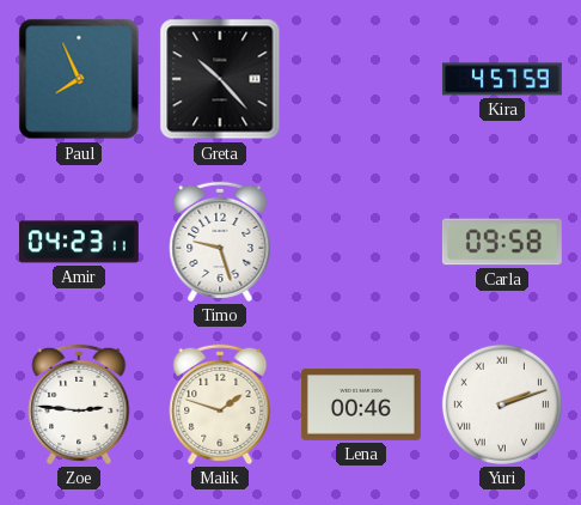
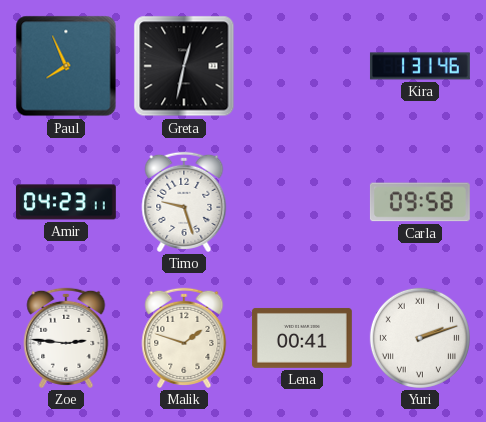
Greta: 10:23 -> 12:32
Kira: 4:57 -> 1:31
Lena: 00:46 -> 00:41
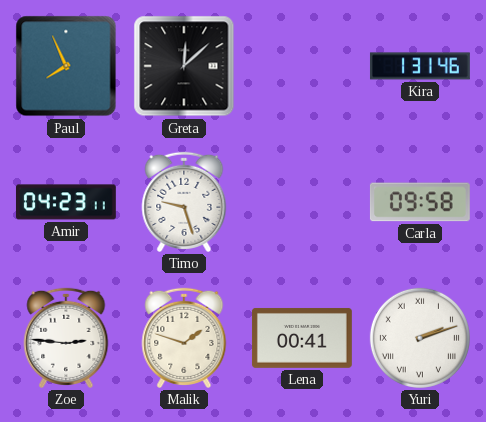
Greta: 12:32 -> 12:08
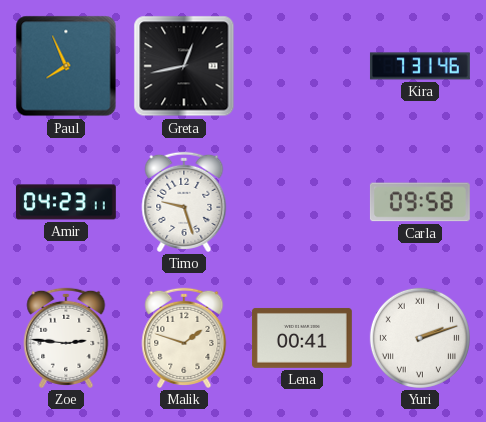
Greta: 12:08 -> 12:43
Kira: 1:31 -> 7:31
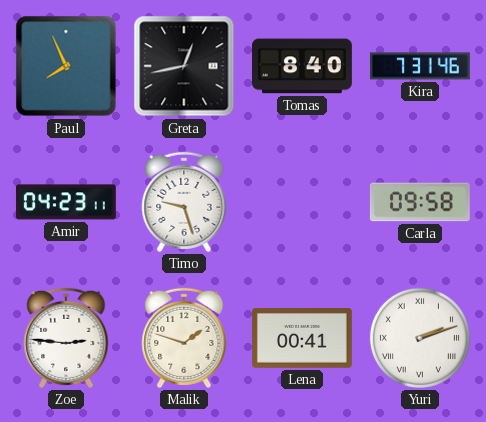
Tomas: none -> 8:40
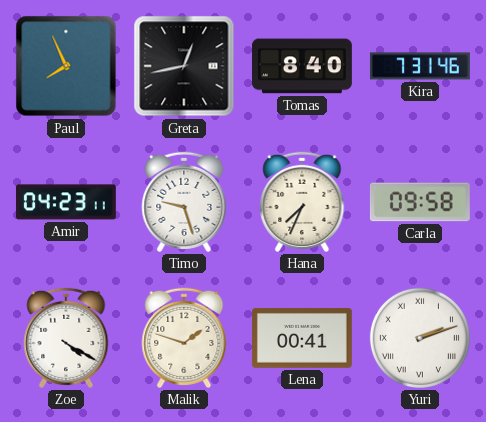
Hana: none -> 7:34
Zoe: 2:46 -> 4:20
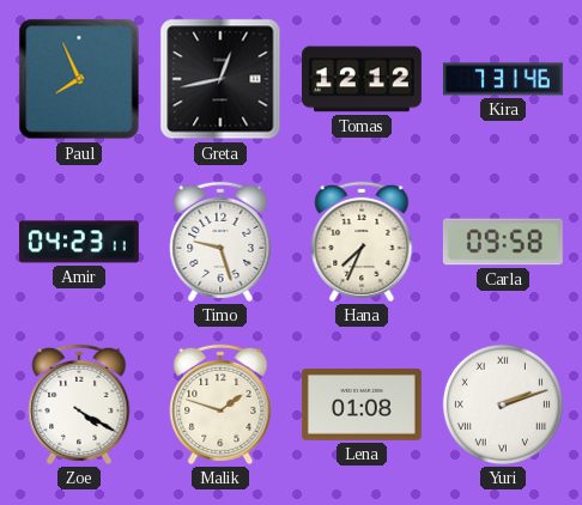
Tomas: 8:40 -> 12:12
Lena: 00:41 -> 01:08
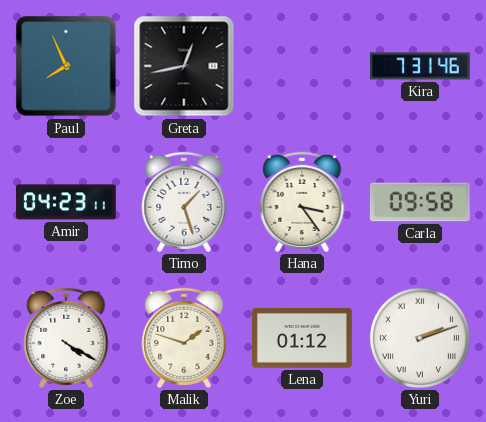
Tomas: 12:12 -> none
Timo: 9:27 -> 1:27
Hana: 7:34 -> 3:24
Lena: 01:08 -> 01:12
